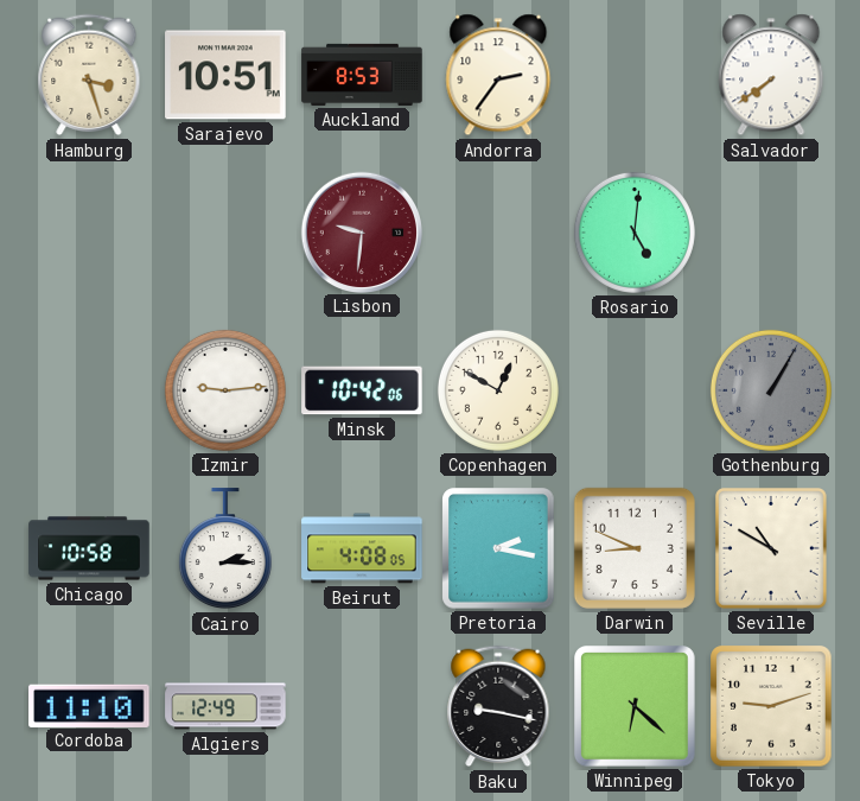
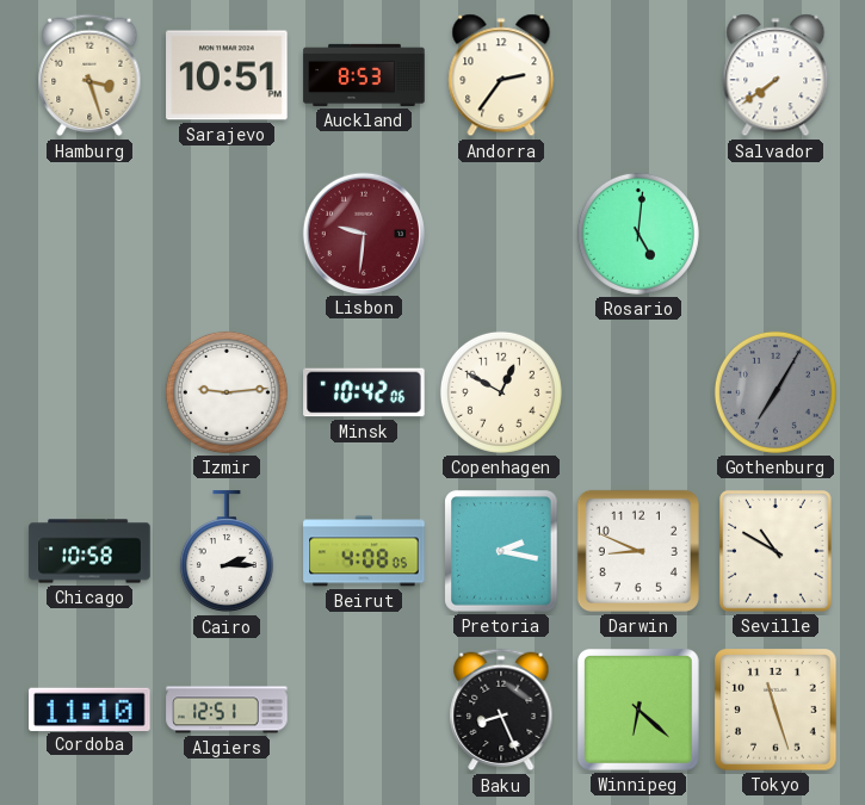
Gothenburg: 1:05 -> 7:05
Algiers: 12:49 -> 12:51
Baku: 9:17 -> 8:26
Tokyo: 9:12 -> 11:27
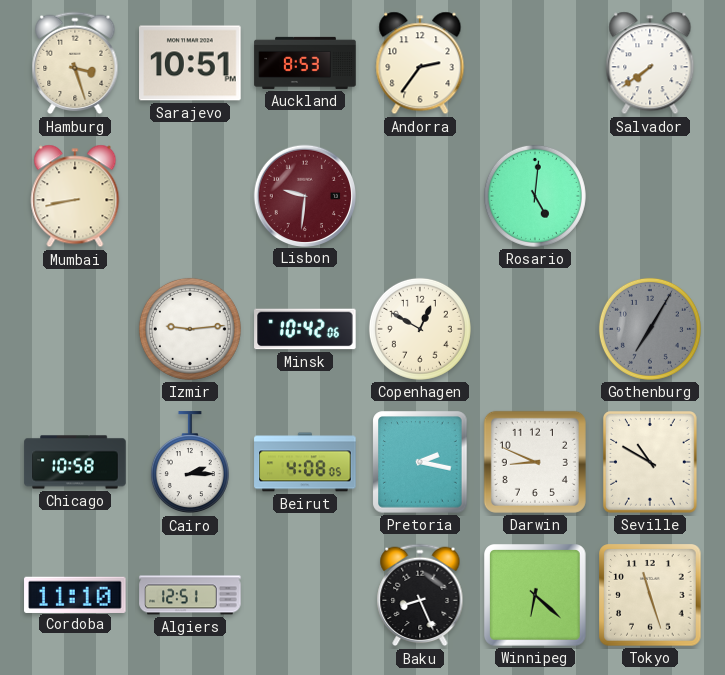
Mumbai: none -> 8:43
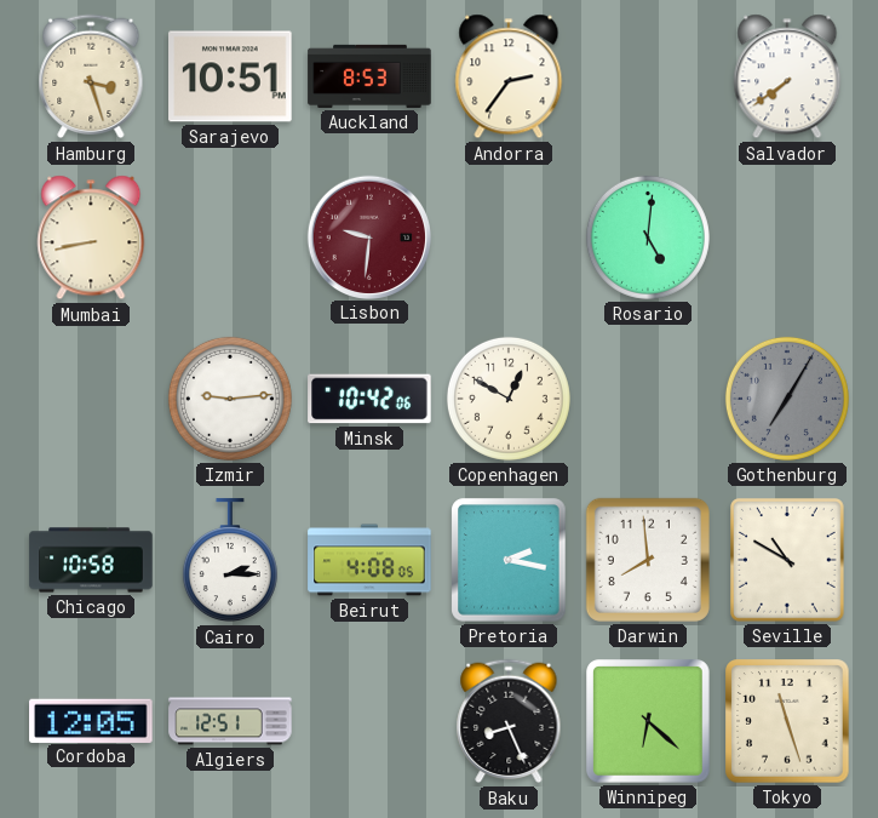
Darwin: 8:49 -> 7:59
Cordoba: 11:10 -> 12:05
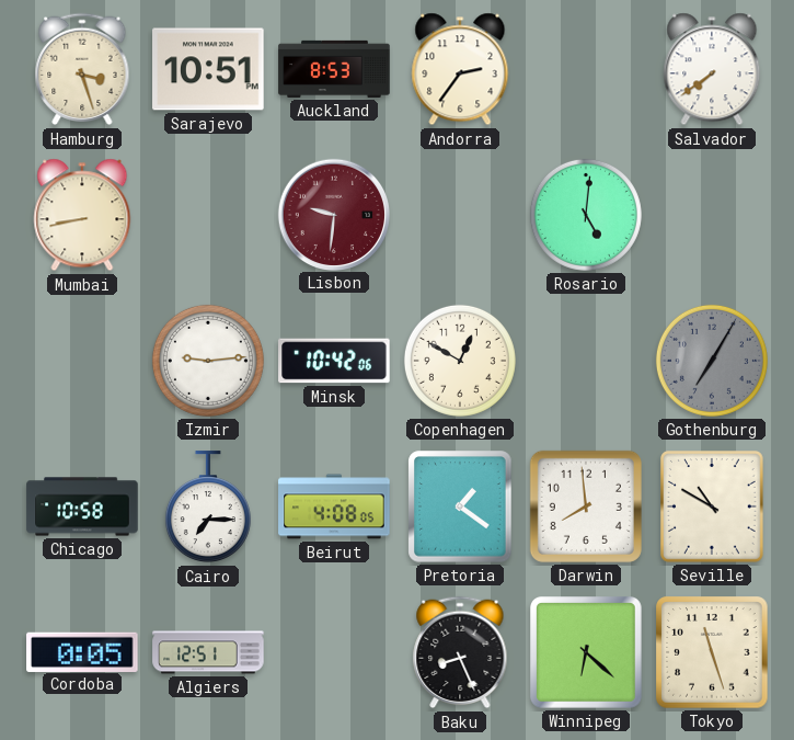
Cairo: 2:15 -> 7:15
Pretoria: 2:17 -> 1:21
Cordoba: 12:05 -> 0:05
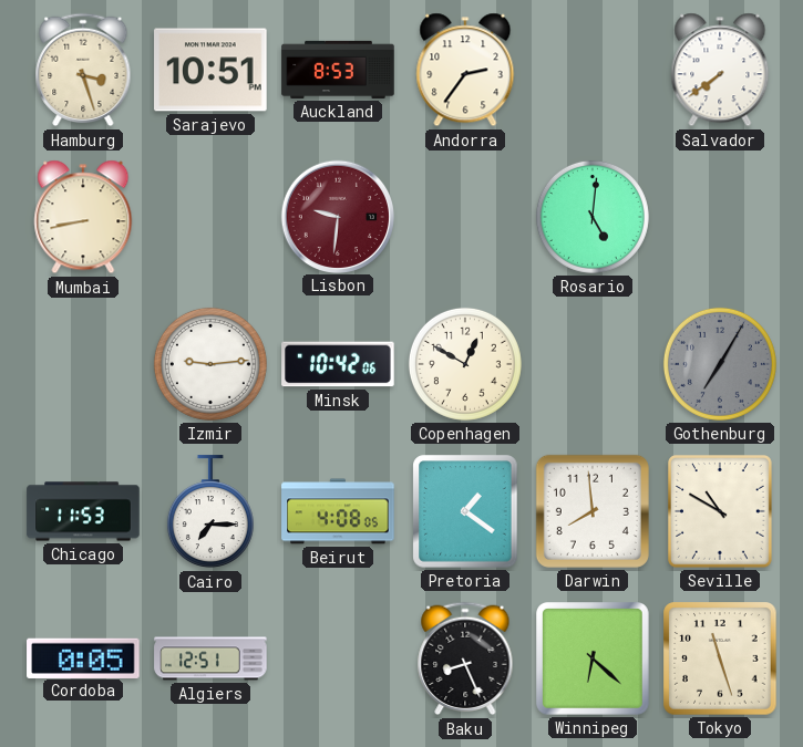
Chicago: 10:58 -> 11:53
